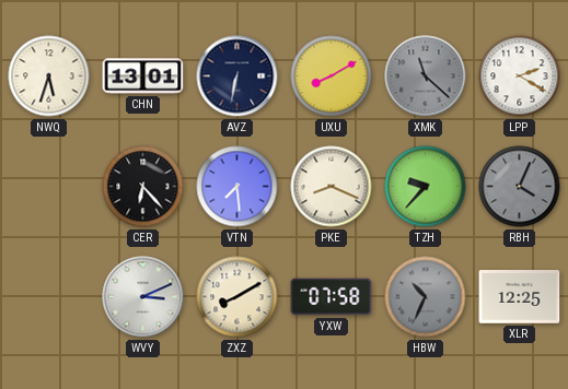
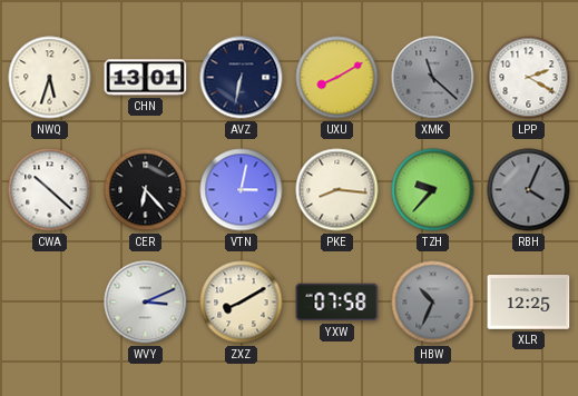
CWA: none -> 10:22
VTN: 7:29 -> 3:02
PKE: 8:19 -> 8:16
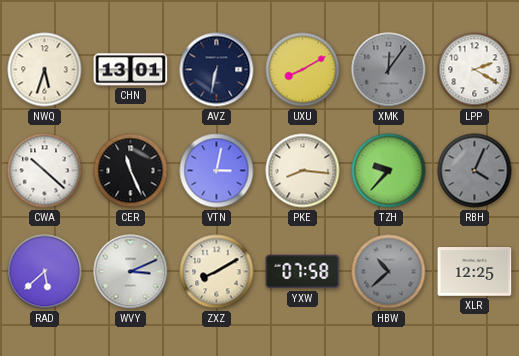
XMK: 11:22 -> 12:06
CER: 6:23 -> 11:26
RAD: none -> 5:38
HBW: 10:34 -> 10:38
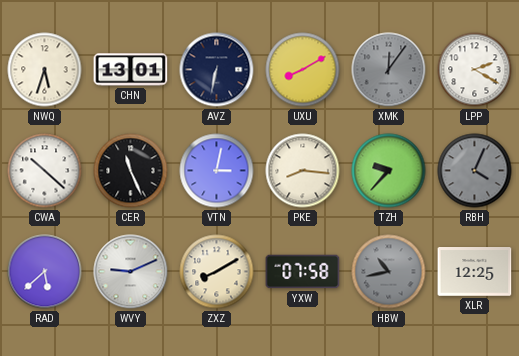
WVY: 3:11 -> 9:11
HBW: 10:38 -> 10:43
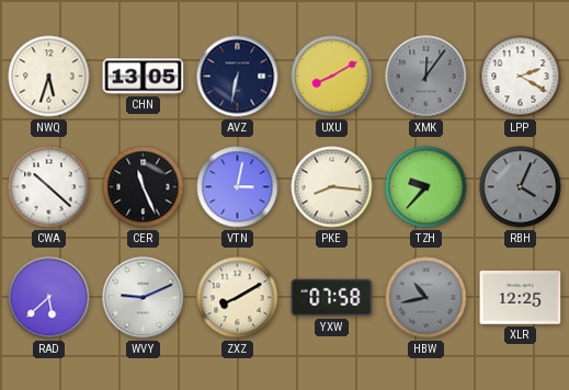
CHN: 13:01 -> 13:05
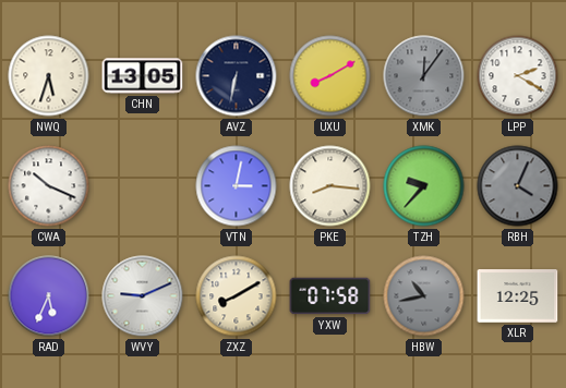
CWA: 10:22 -> 10:19
CER: 11:26 -> none
RAD: 5:38 -> 5:34
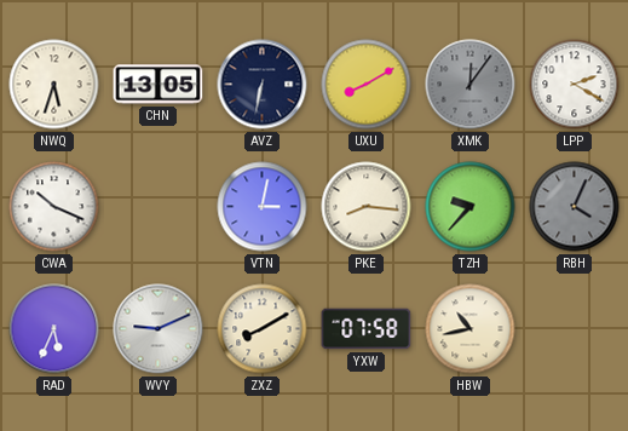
HBW dial: grey -> cream
XLR: 12:25 -> none
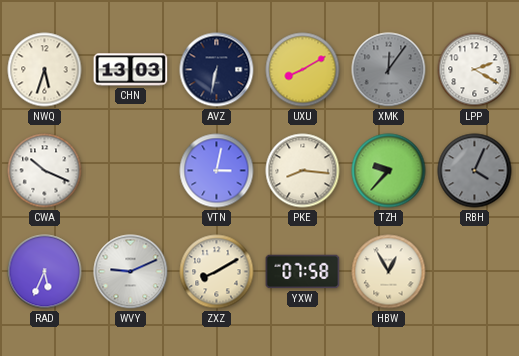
CHN: 13:05 -> 13:03
HBW: 10:43 -> 12:55
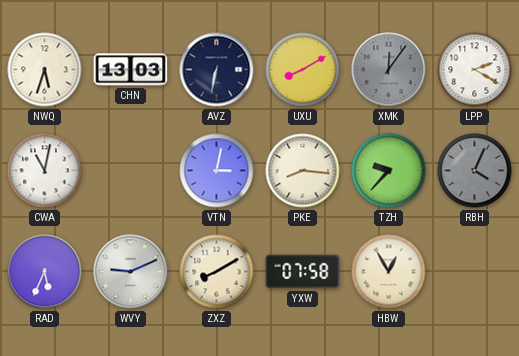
CWA: 10:19 -> 11:02
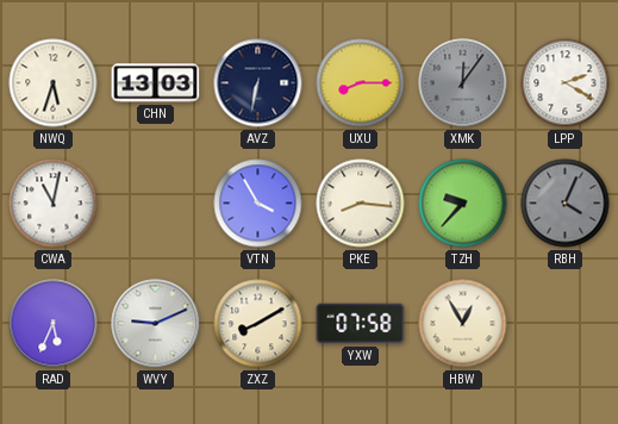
UXU: 8:10 -> 8:15
VTN: 3:02 -> 3:55
